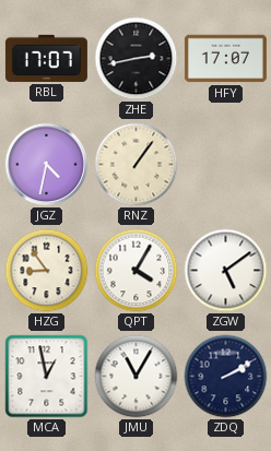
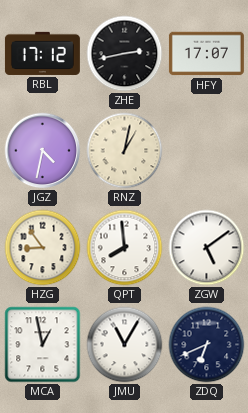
RBL: 17:07 -> 17:12
RNZ: 1:06 -> 1:02
QPT: 4:05 -> 7:59
ZDQ: 2:10 -> 6:41
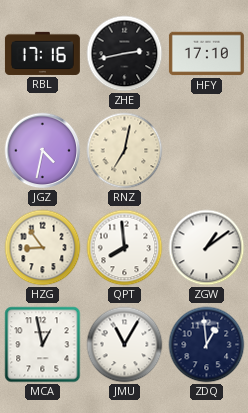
RBL: 17:12 -> 17:16
HFY: 17:07 -> 17:10
RNZ: 1:02 -> 7:02
ZGW: 5:09 -> 1:09
ZDQ: 6:41 -> 12:59
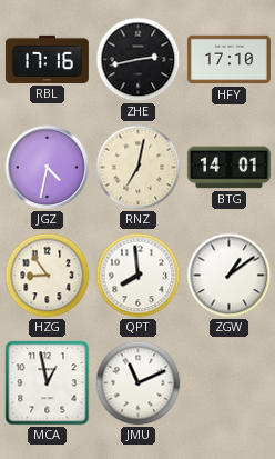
BTG: none -> 14:01
JMU: 11:05 -> 11:11
ZDQ: 12:59 -> none
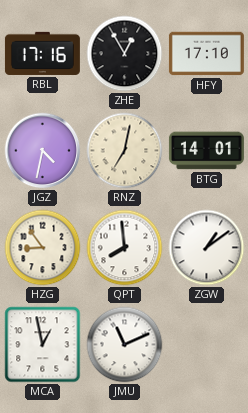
ZHE: 2:43 -> 12:55
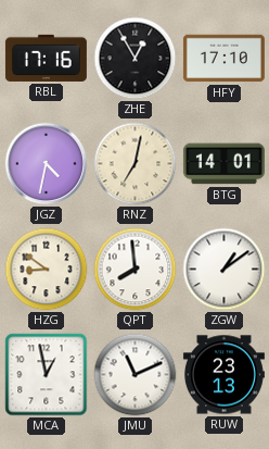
HZG: 8:54 -> 8:51
RUW: none -> 23:13
